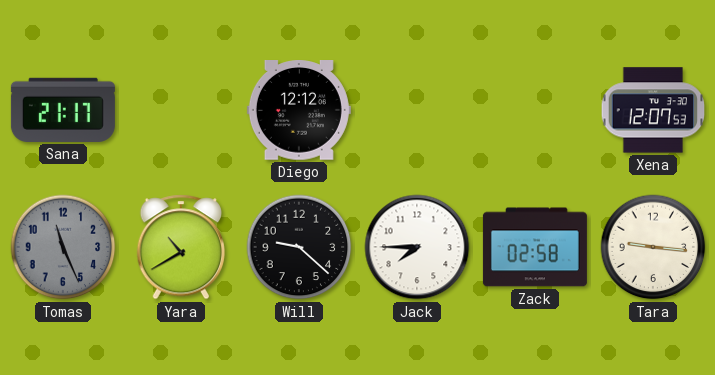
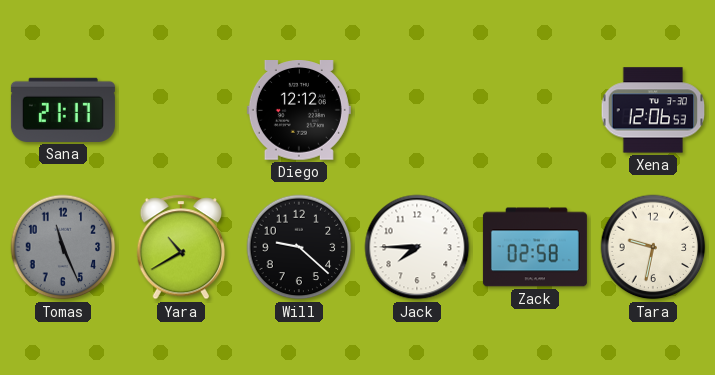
Xena: 12:07 -> 12:06
Tara: 9:16 -> 9:32
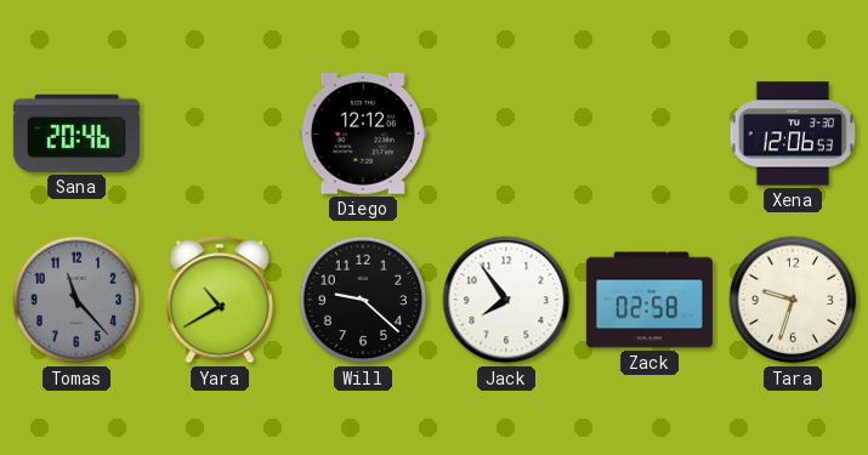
Sana: 21:17 -> 20:46
Tomas: 11:26 -> 11:23
Jack: 7:45 -> 7:54
Tara: 9:32 -> 9:33
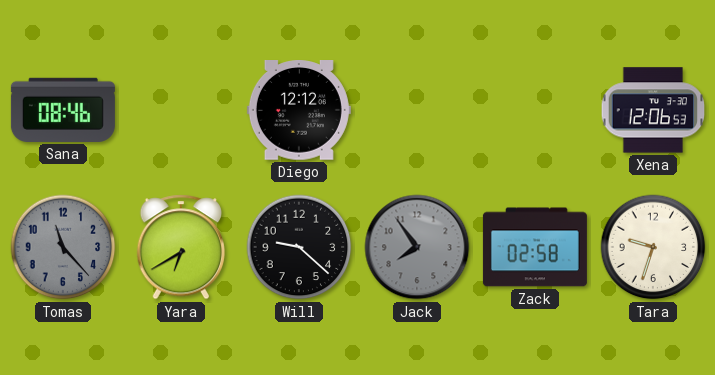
Sana: 20:46 -> 08:46
Yara: 10:40 -> 6:40
Jack dial: white -> grey
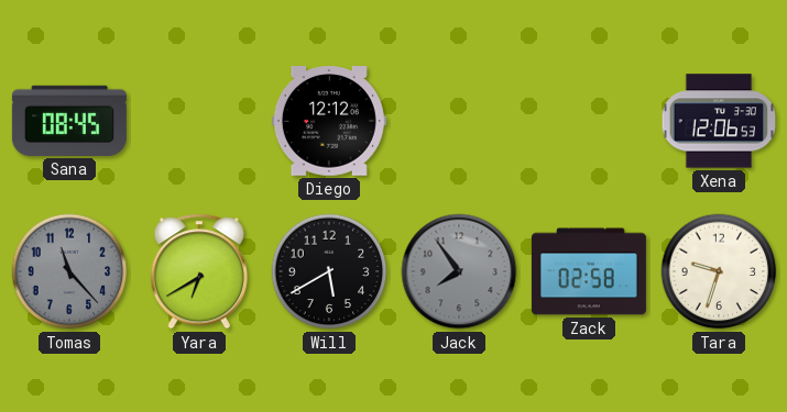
Sana: 08:46 -> 08:45
Will: 9:22 -> 5:40
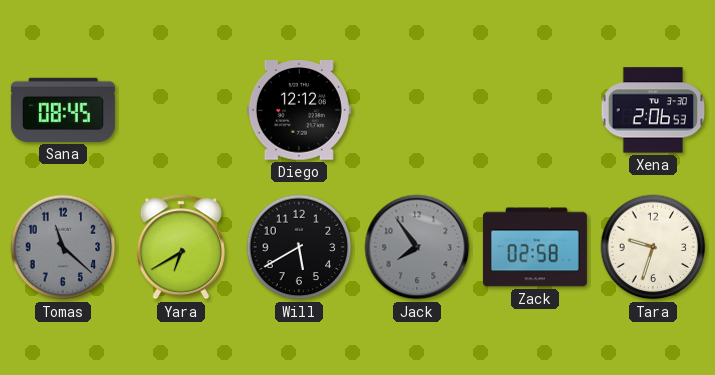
Xena: 12:06 -> 2:06
Tomas: 11:23 -> 11:22
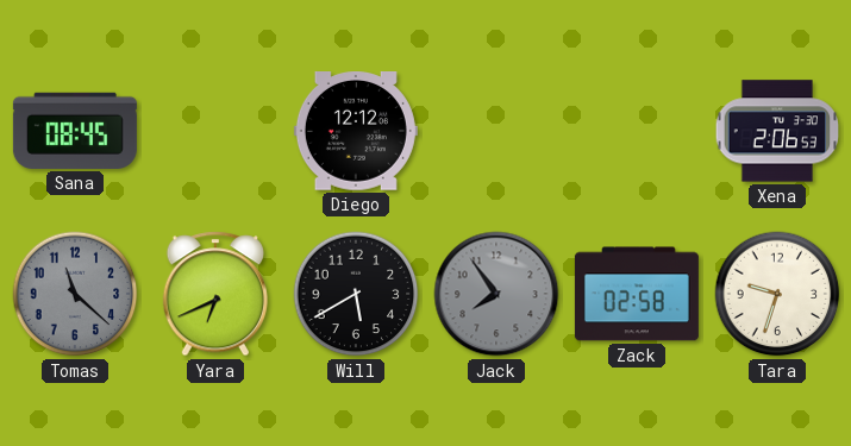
Yara: 6:40 -> 6:41
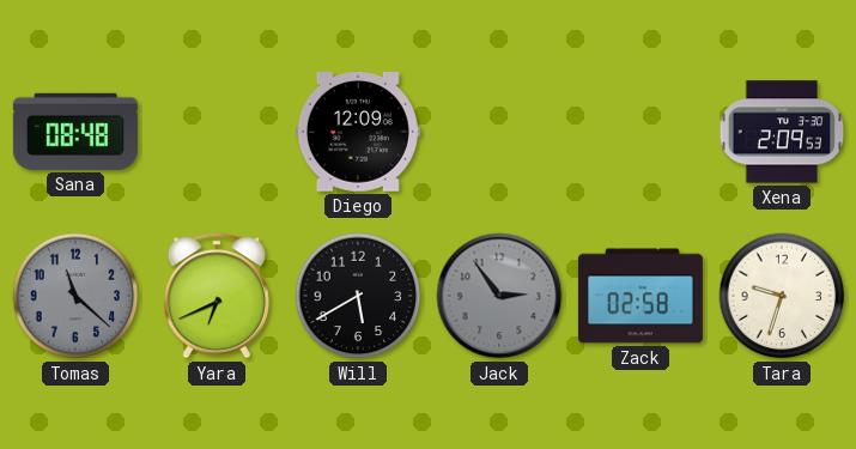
Sana: 08:45 -> 08:48
Diego: 12:12 -> 12:09
Xena: 2:06 -> 2:09
Jack: 7:54 -> 2:54
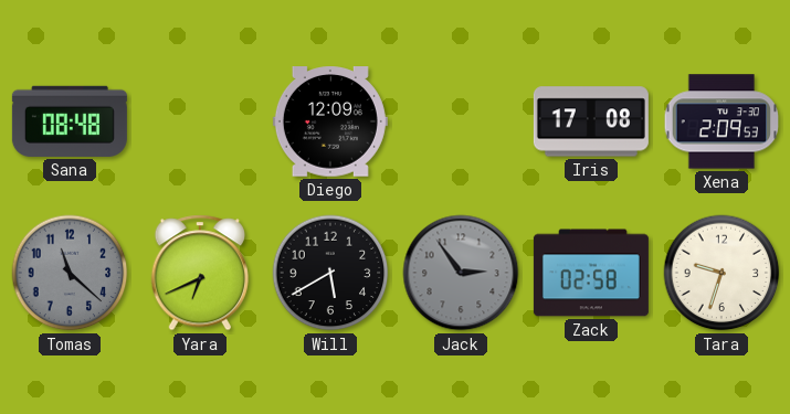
Iris: none -> 17:08
